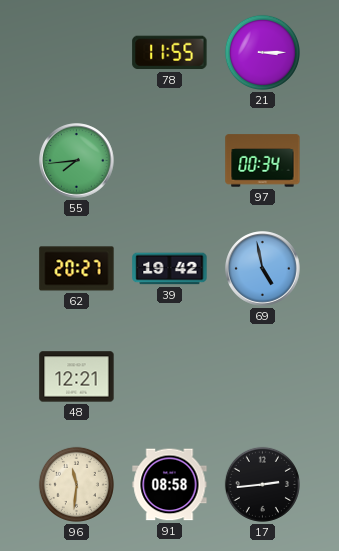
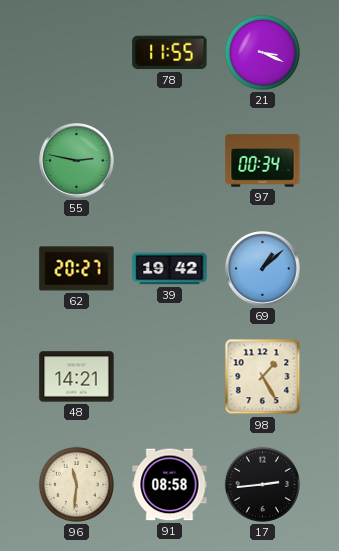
21: 3:15 -> 3:19
55: 7:44 -> 2:47
69: 4:58 -> 1:08
48: 12:21 -> 14:21
98: none -> 1:25
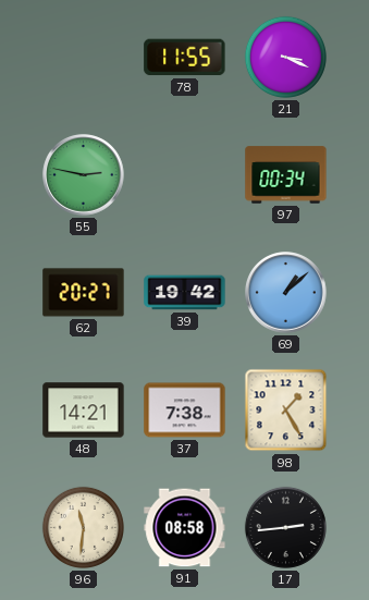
37: none -> 7:38
